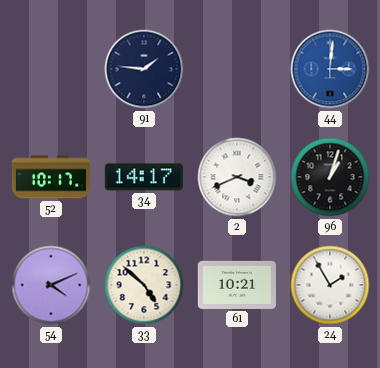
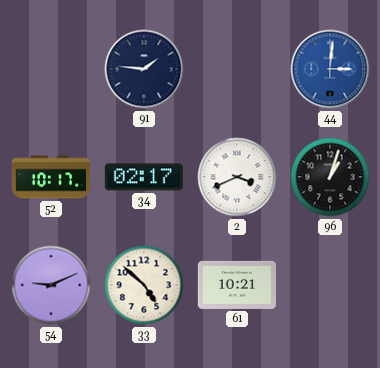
34: 14:17 -> 02:17
54: 4:11 -> 9:11
24: 1:55 -> none
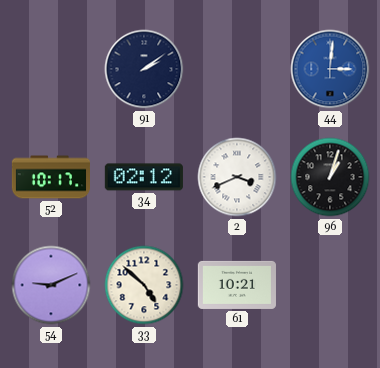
91: 1:46 -> 2:09
34: 02:17 -> 02:12
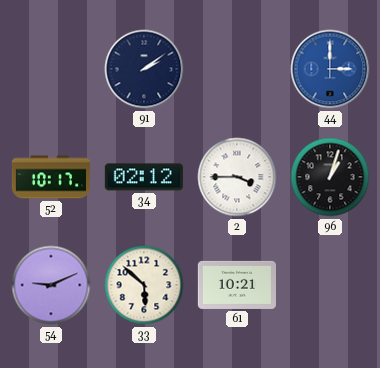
44: 3:01 -> 3:00
2: 3:41 -> 3:45
33: 4:52 -> 5:52
